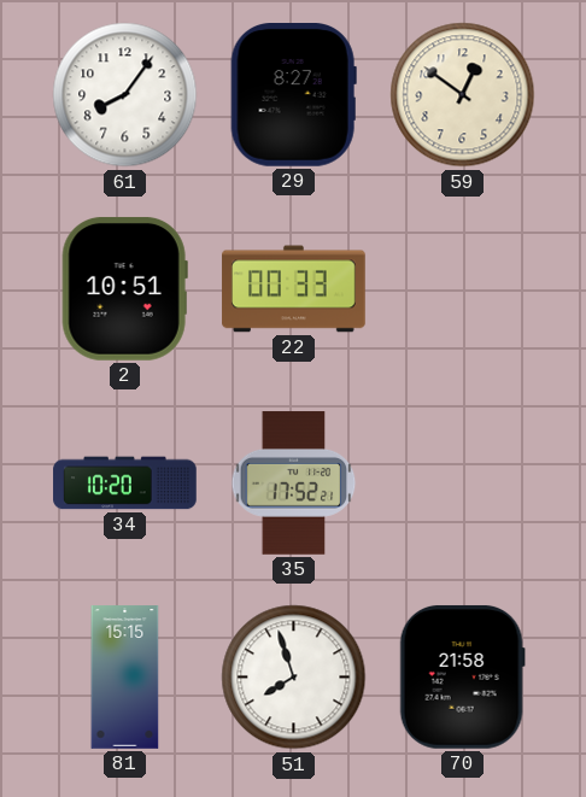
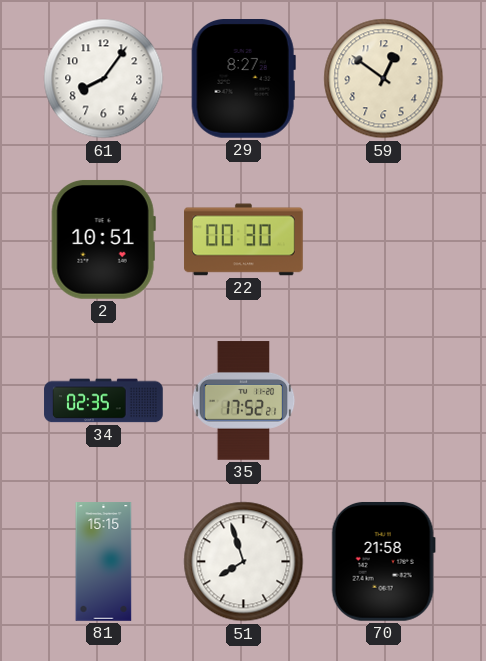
22: 00:33 -> 00:30
34: 10:20 -> 02:35
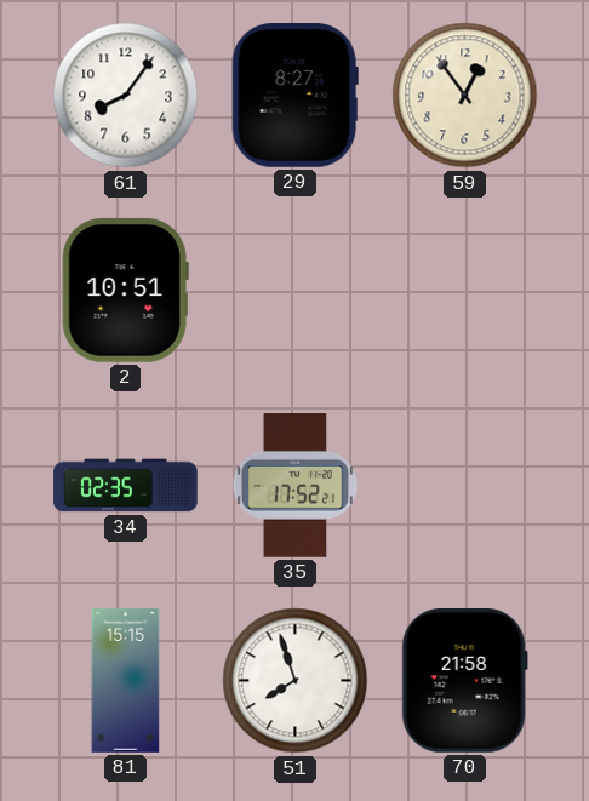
59: 12:51 -> 12:54
22: 00:30 -> none
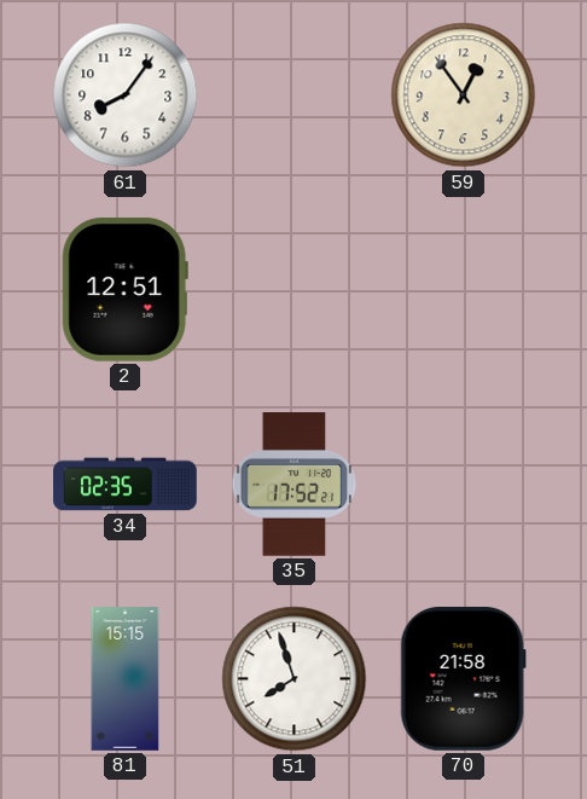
29: 8:27 -> none
2: 10:51 -> 12:51
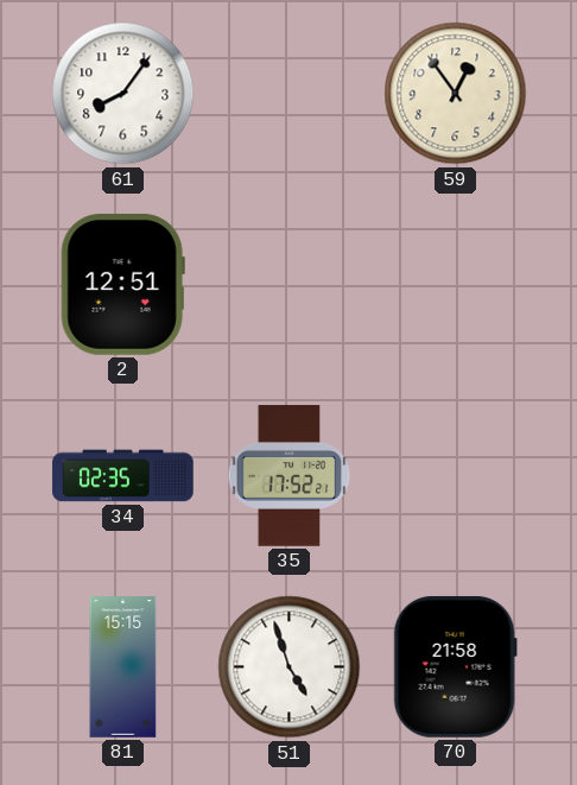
51: 7:57 -> 4:57
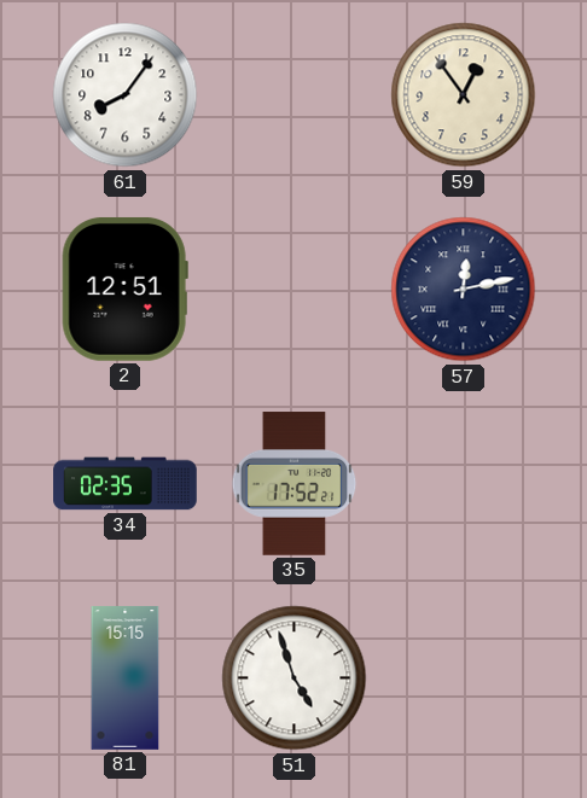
57: none -> 12:13
70: 21:58 -> none
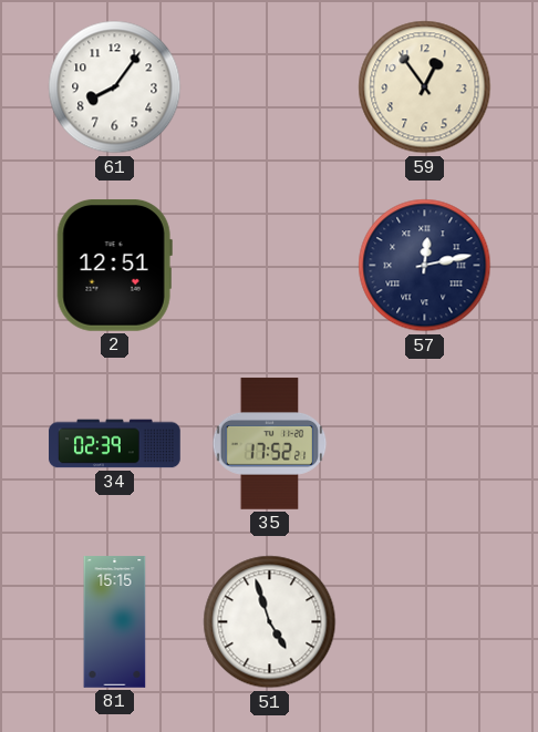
34: 02:35 -> 02:39
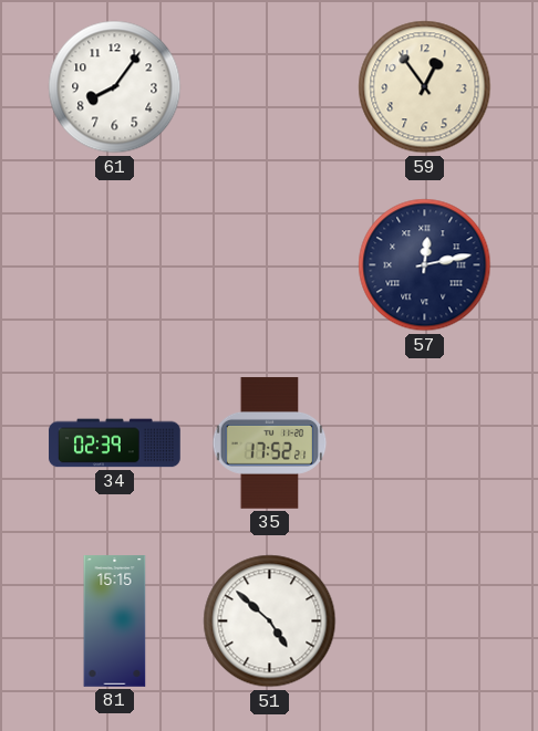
2: 12:51 -> none
51: 4:57 -> 4:52
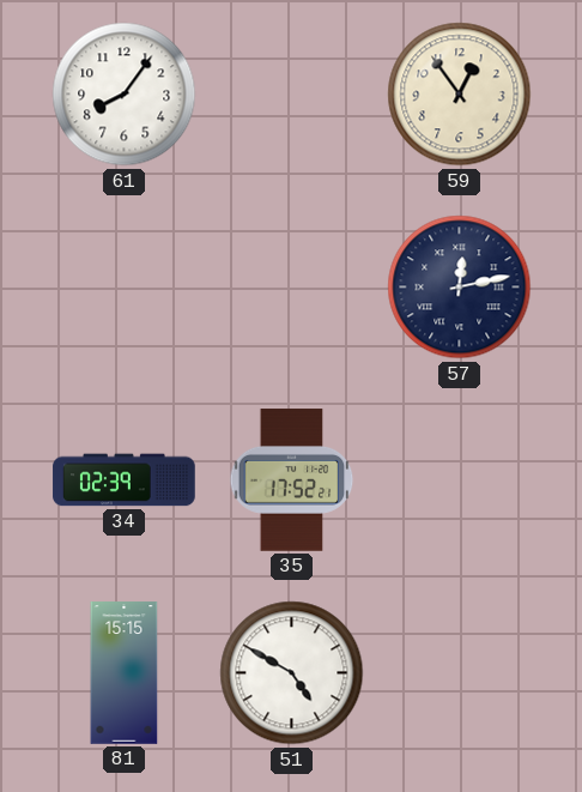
51: 4:52 -> 4:50
